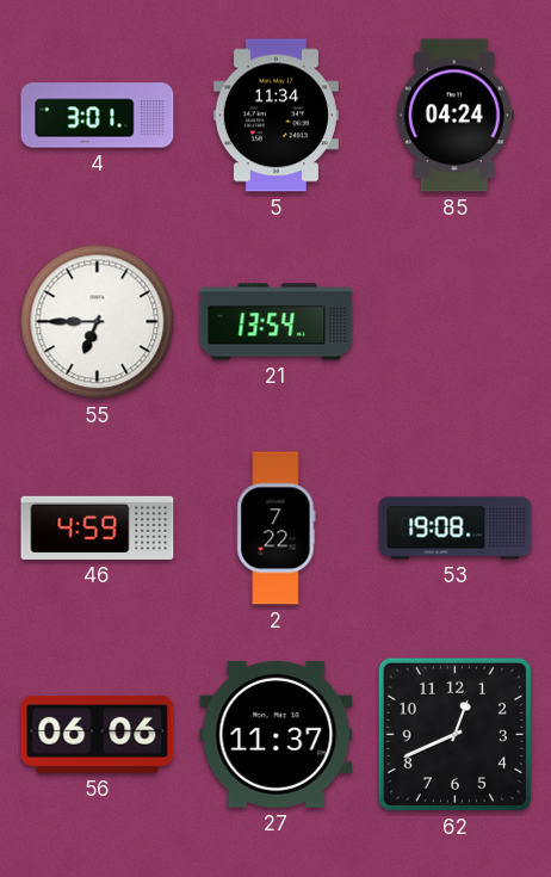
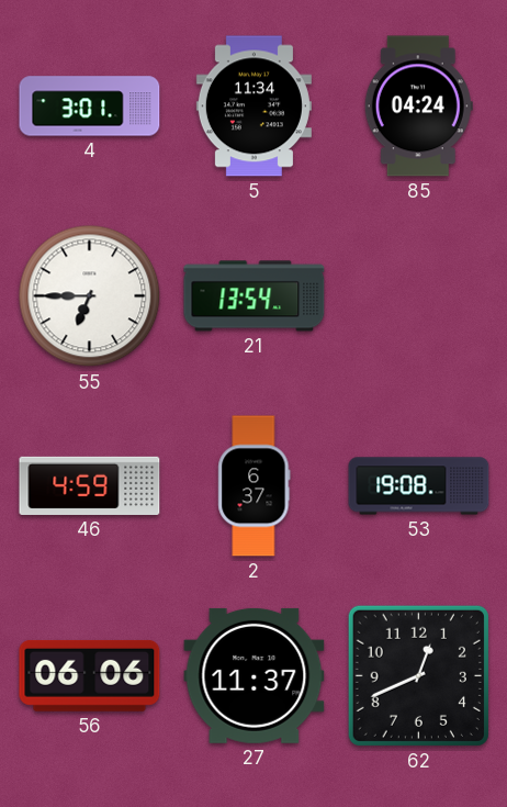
2: 7:22 -> 6:37
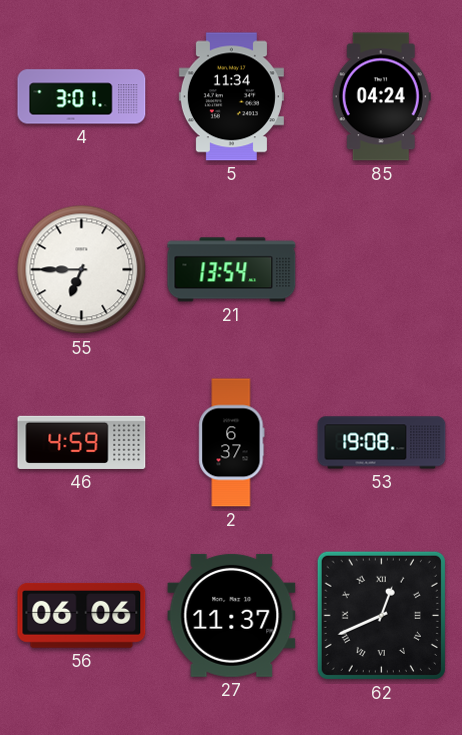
62 numerals: Arabic -> Roman
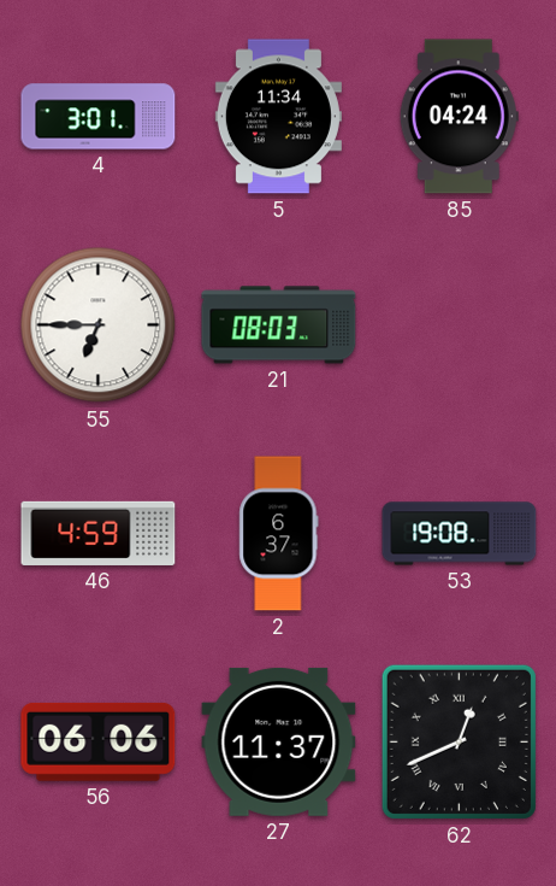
21: 13:54 -> 08:03
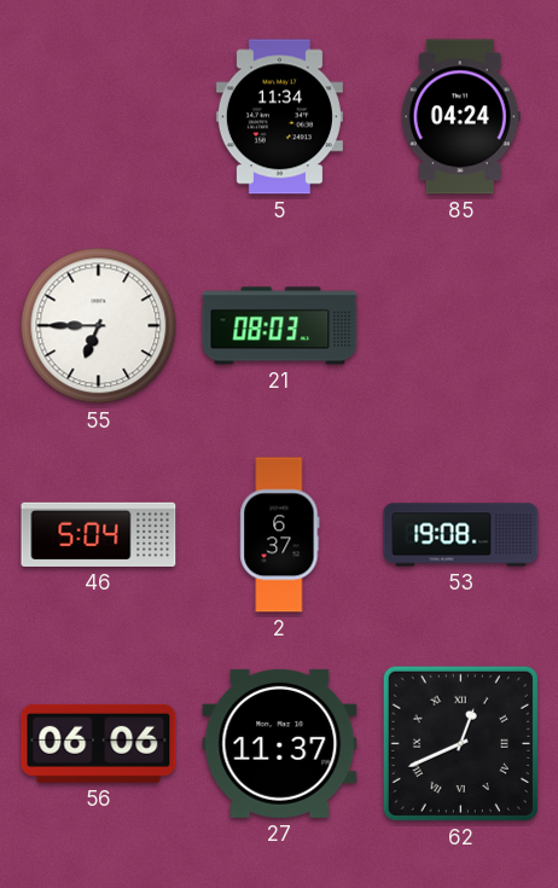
4: 3:01 -> none
46: 4:59 -> 5:04
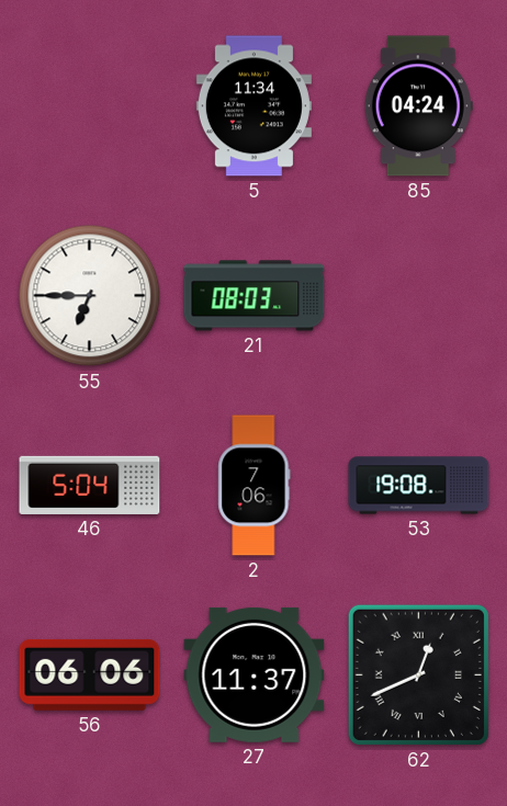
2: 6:37 -> 7:06
